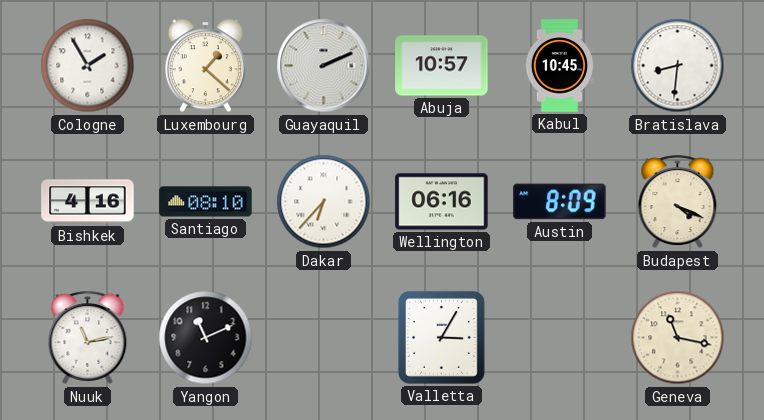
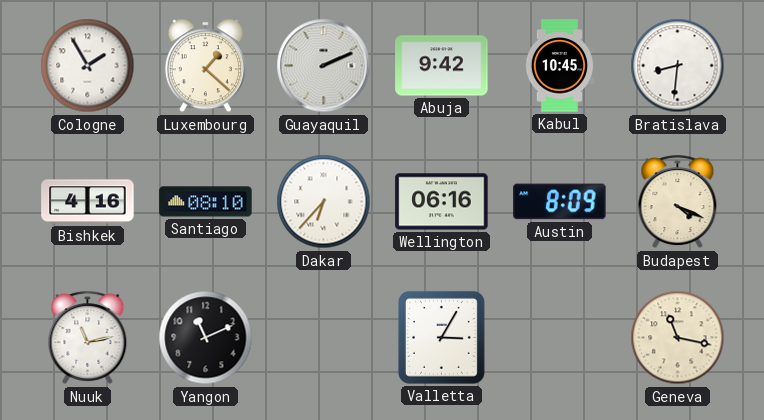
Abuja: 10:57 -> 9:42
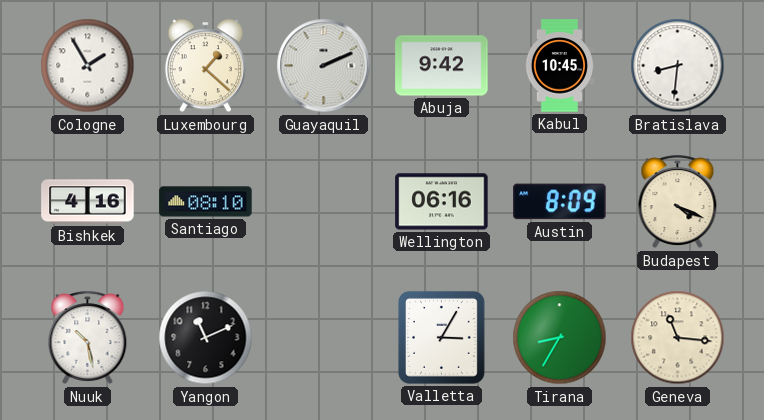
Dakar: 6:37 -> none
Nuuk: 11:13 -> 10:28
Tirana: none -> 8:35
Geneva: 11:17 -> 11:16
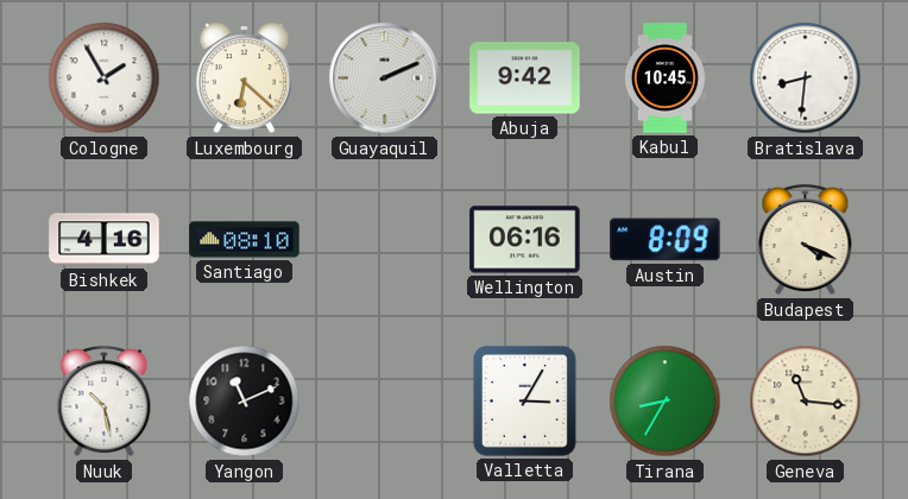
Luxembourg: 1:22 -> 6:22
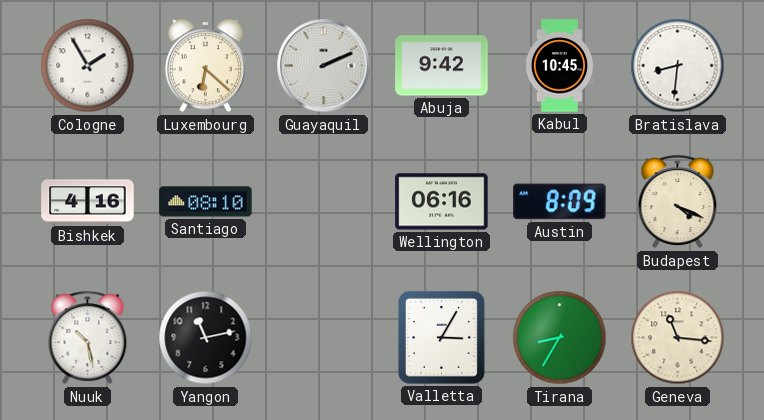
Yangon: 11:11 -> 11:13
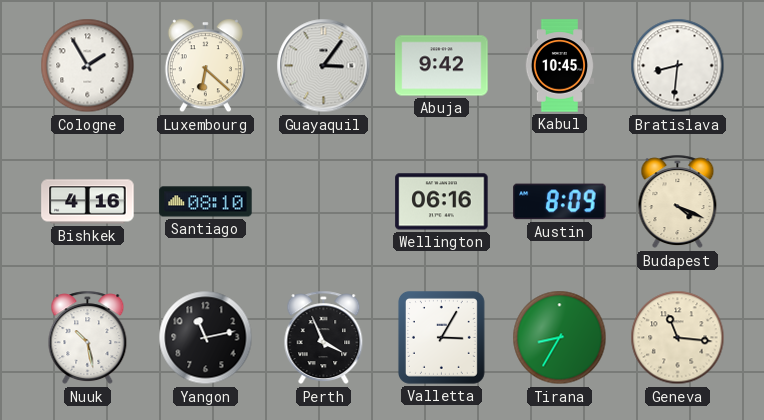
Guayaquil: 2:11 -> 3:06
Perth: none -> 3:56
